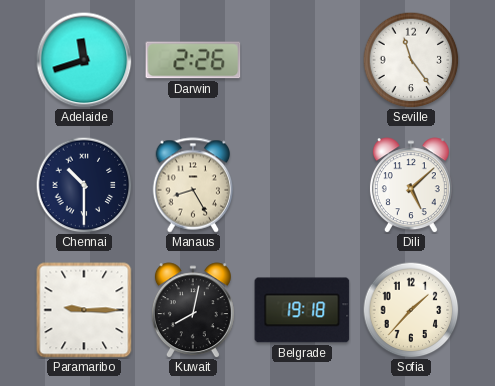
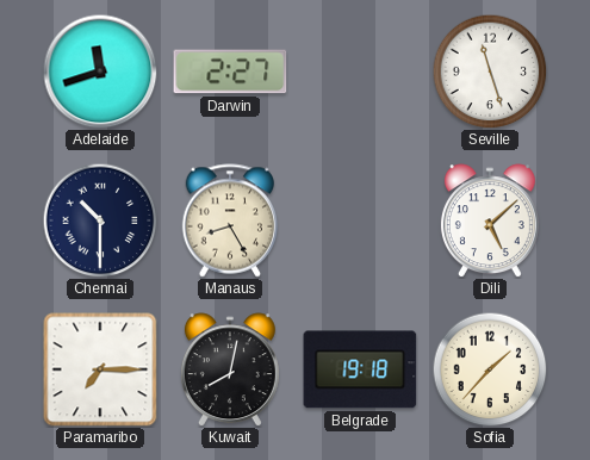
Darwin: 2:26 -> 2:27
Seville: 11:24 -> 11:27
Paramaribo: 9:15 -> 7:15
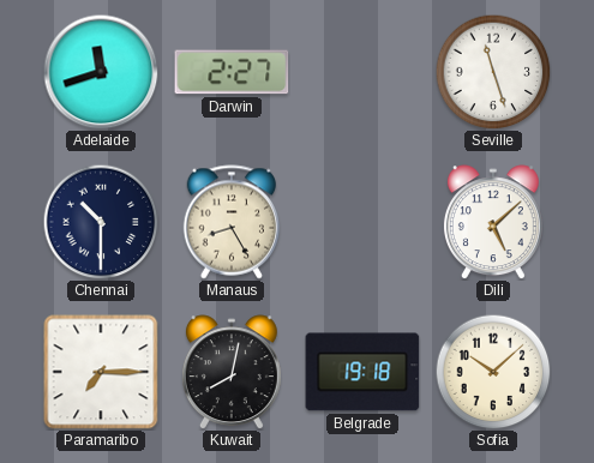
Sofia: 1:37 -> 10:08
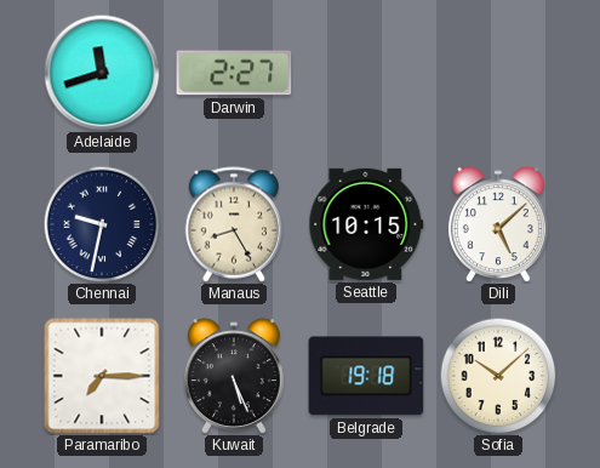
Seville: 11:27 -> none
Chennai: 10:30 -> 9:32
Seattle: none -> 10:15
Kuwait: 8:02 -> 5:26
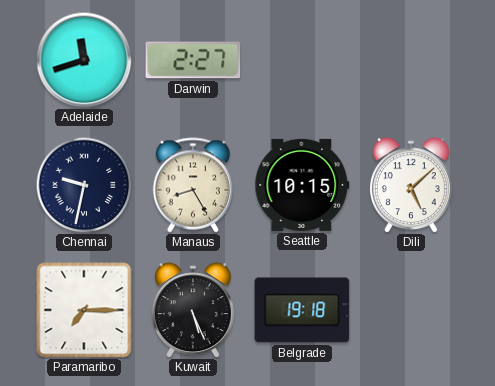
Sofia: 10:08 -> none
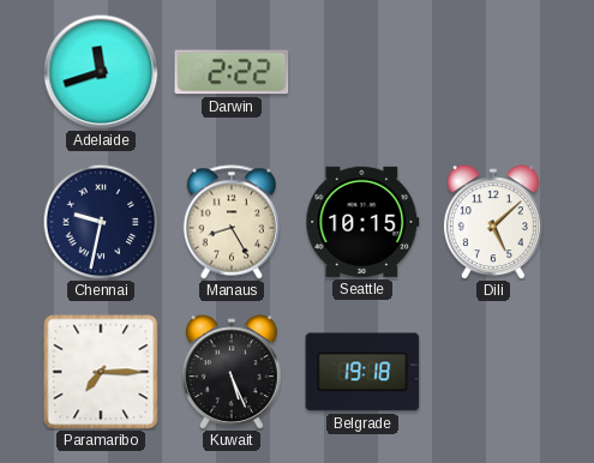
Darwin: 2:27 -> 2:22
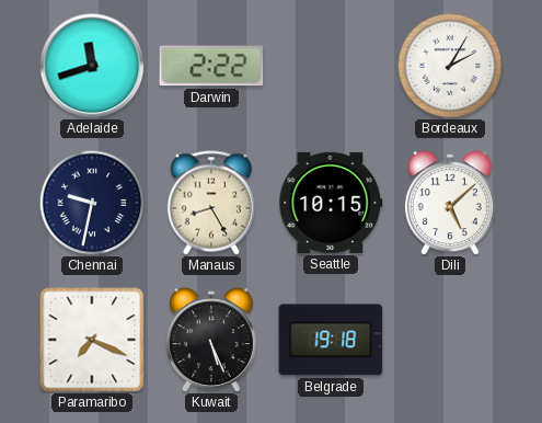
Bordeaux: none -> 2:05
Paramaribo: 7:15 -> 7:19
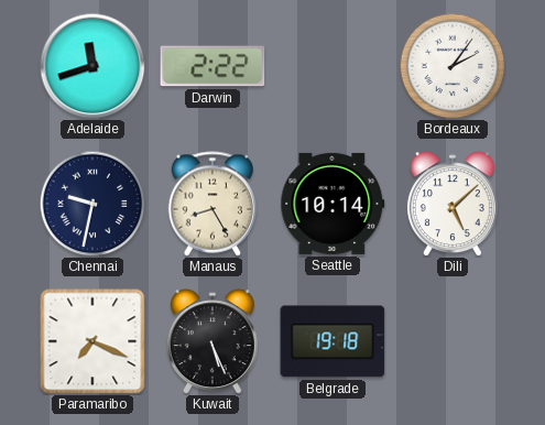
Bordeaux: 2:05 -> 2:06
Seattle: 10:15 -> 10:14
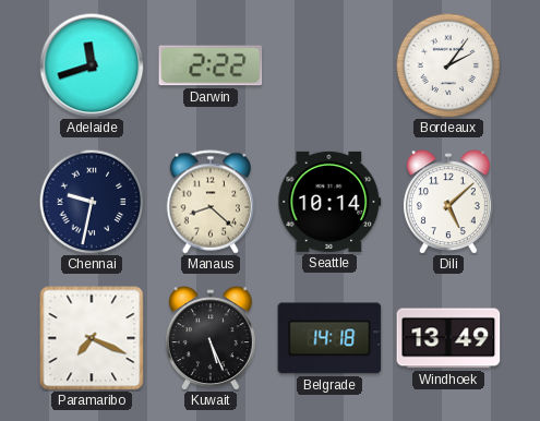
Manaus: 8:25 -> 8:22
Belgrade: 19:18 -> 14:18
Windhoek: none -> 13:49
